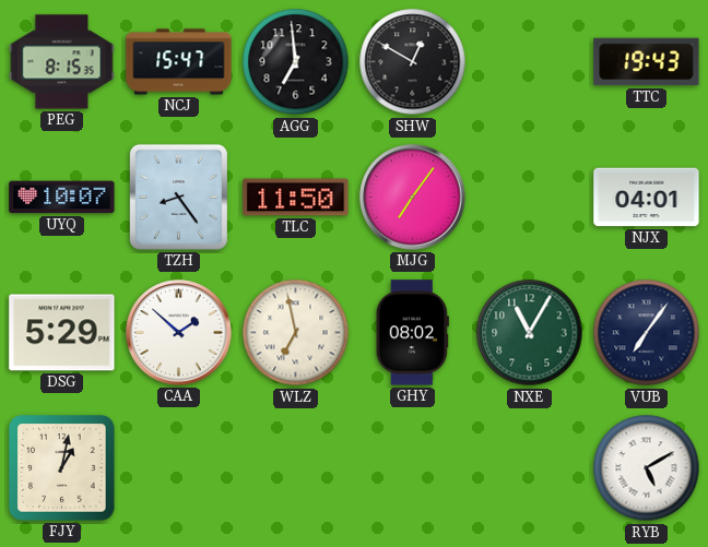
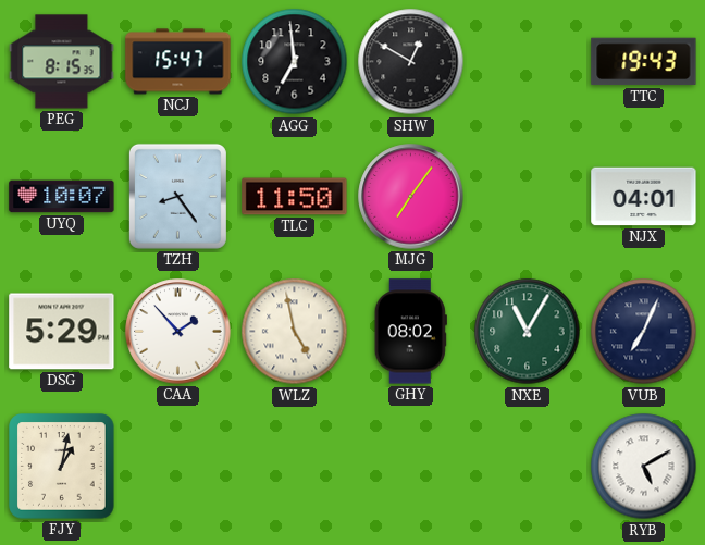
CAA: 1:52 -> 1:53
WLZ: 6:58 -> 4:58
VUB: 7:06 -> 7:04
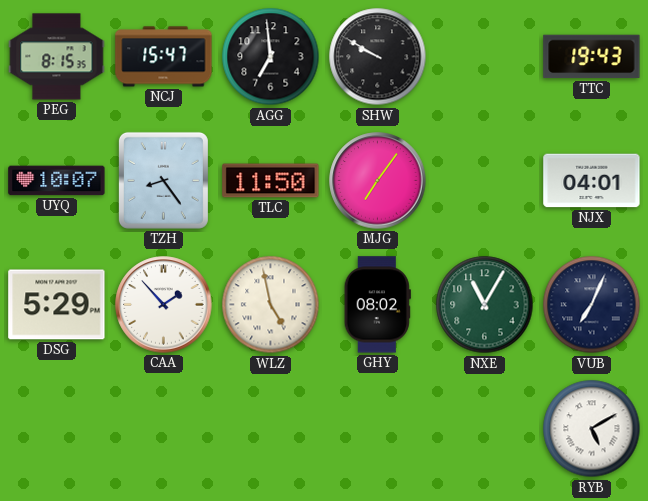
SHW: 12:50 -> 9:50
FJY: 1:02 -> none
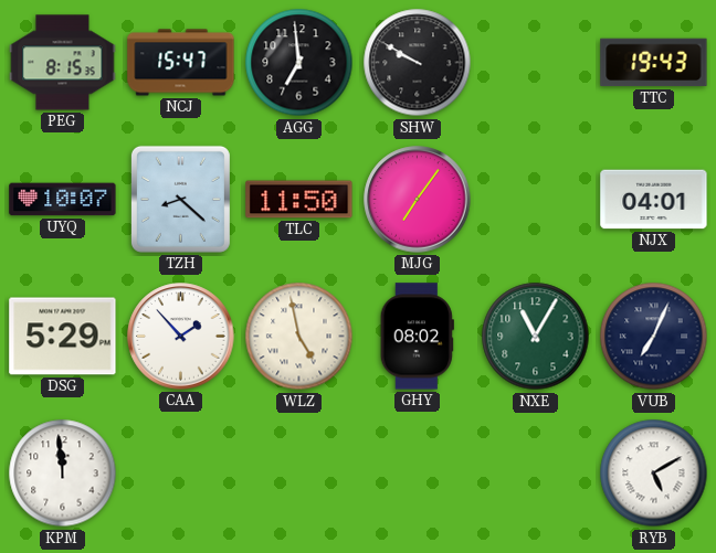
TZH: 8:24 -> 8:22
KPM: none -> 11:59
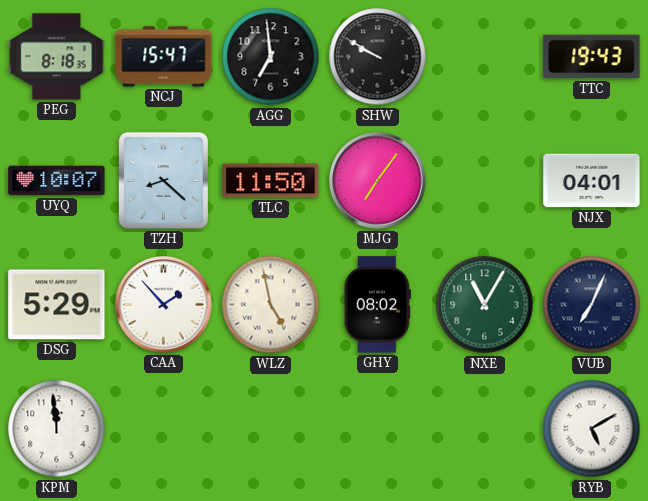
PEG: 8:15 -> 8:18
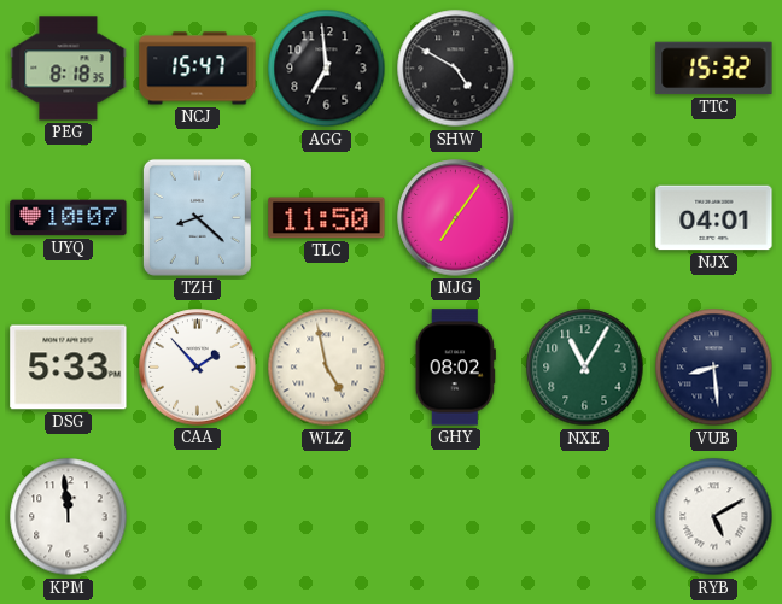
SHW: 9:50 -> 4:50
TTC: 19:43 -> 15:32
DSG: 5:29 -> 5:33
VUB: 7:04 -> 8:29
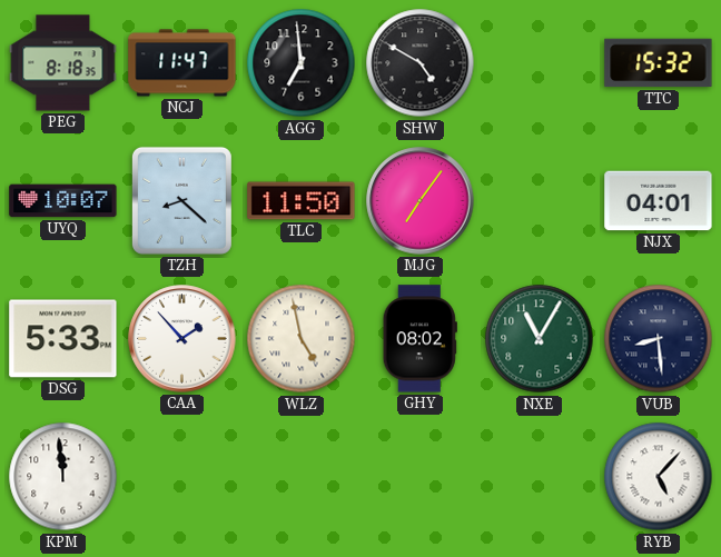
NCJ: 15:47 -> 11:47
RYB: 5:10 -> 5:07
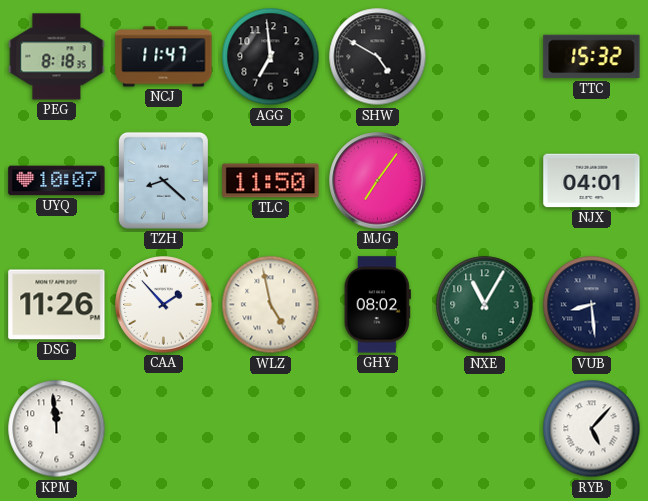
DSG: 5:33 -> 11:26
